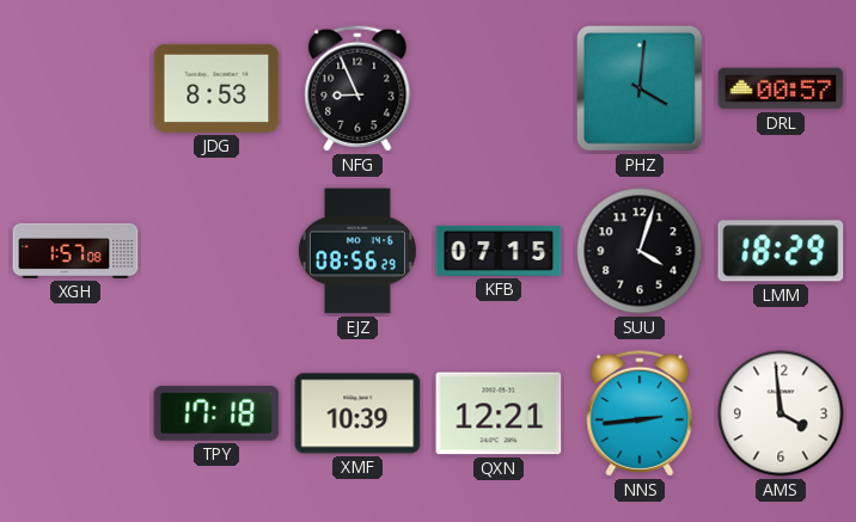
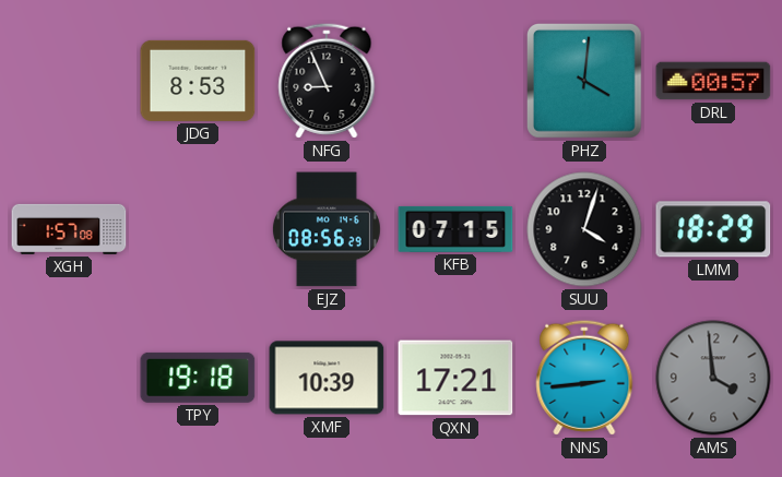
TPY: 17:18 -> 19:18
QXN: 12:21 -> 17:21
AMS dial: white -> grey
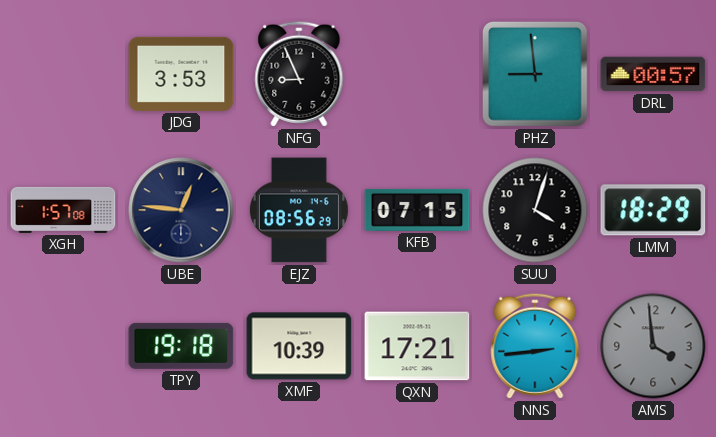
JDG: 8:53 -> 3:53
PHZ: 4:01 -> 8:59
UBE: none -> 12:46
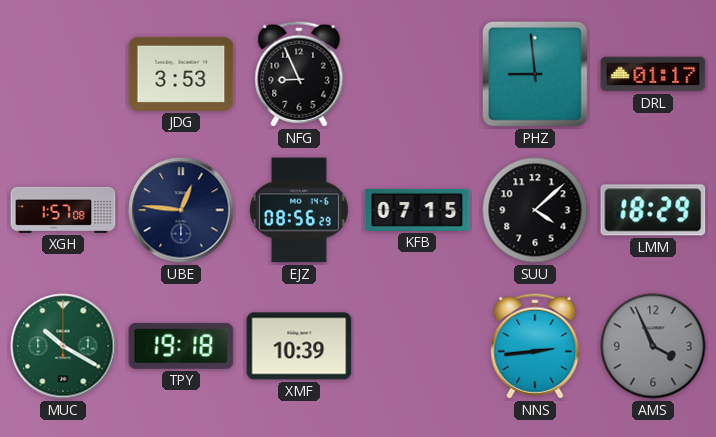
DRL: 00:57 -> 01:17
SUU: 4:03 -> 4:08
MUC: none -> 10:20
QXN: 17:21 -> none
AMS: 3:59 -> 3:56
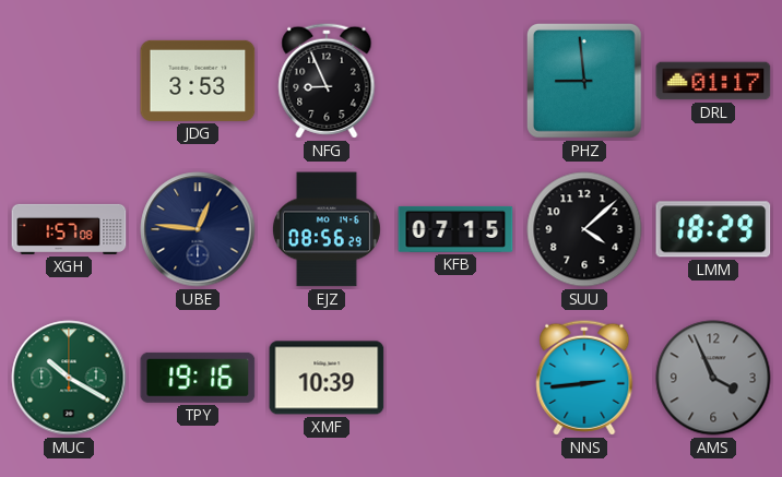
TPY: 19:18 -> 19:16
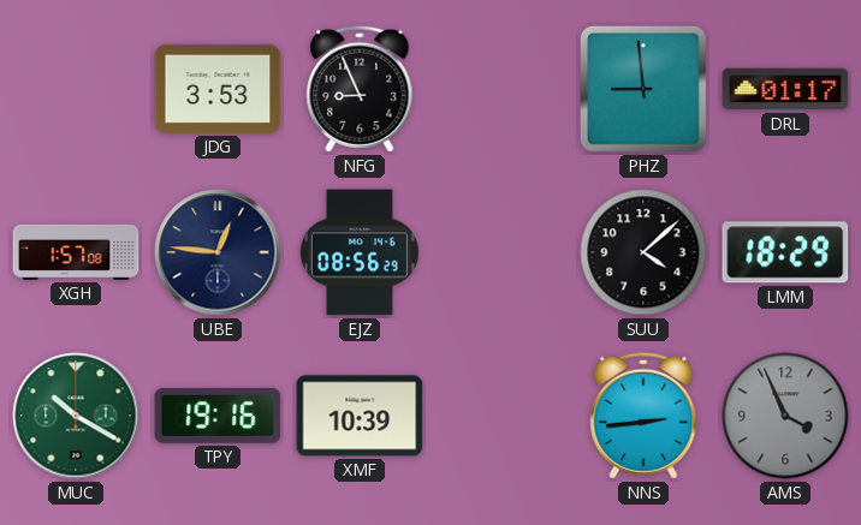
KFB: 07:15 -> none
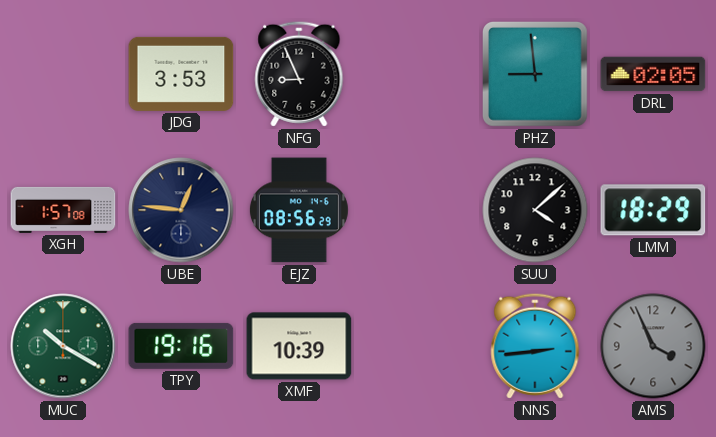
DRL: 01:17 -> 02:05
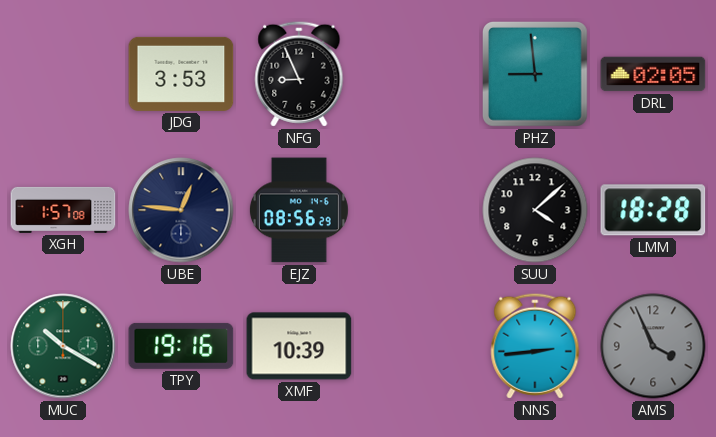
LMM: 18:29 -> 18:28
